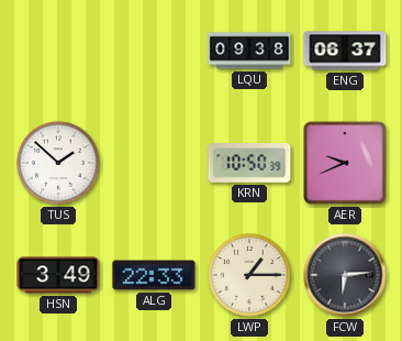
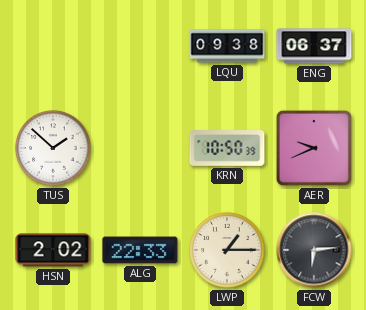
HSN: 3:49 -> 2:02
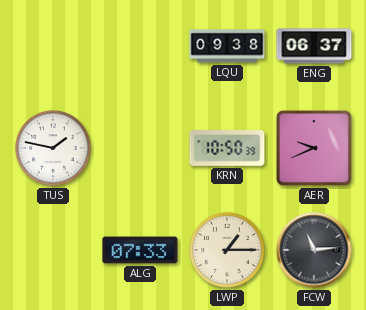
TUS: 1:52 -> 1:47
HSN: 2:02 -> none
ALG: 22:33 -> 07:33
FCW: 6:14 -> 11:14
